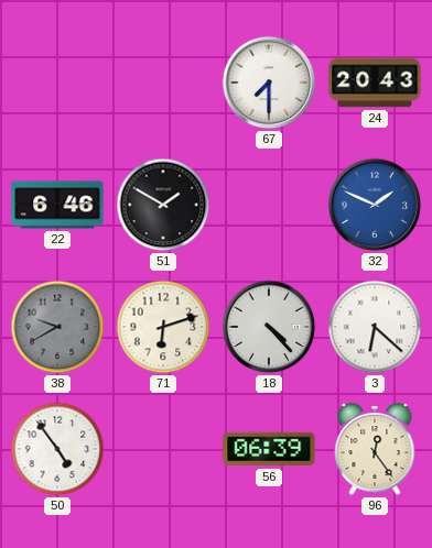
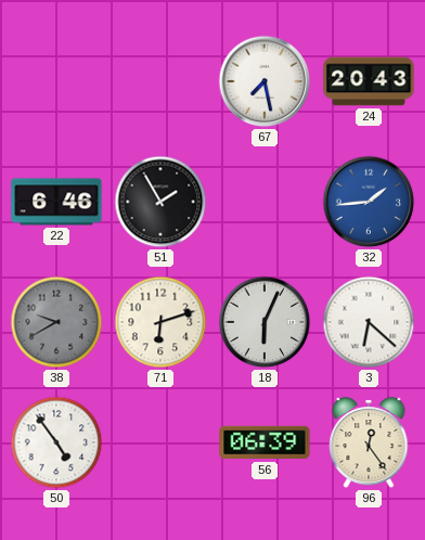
67: 7:30 -> 7:28
51: 1:50 -> 1:55
32: 1:49 -> 1:44
18: 4:23 -> 6:04
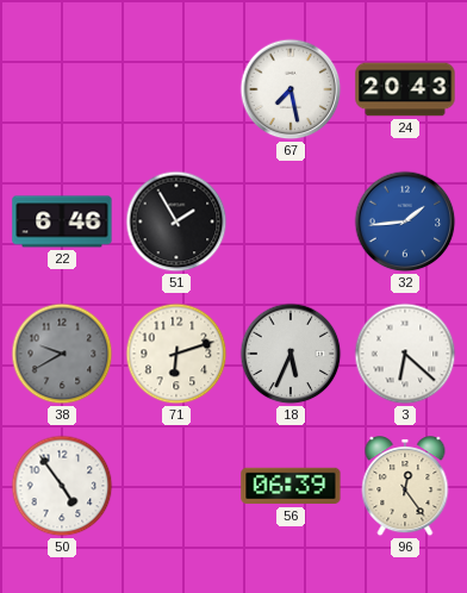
18: 6:04 -> 5:34
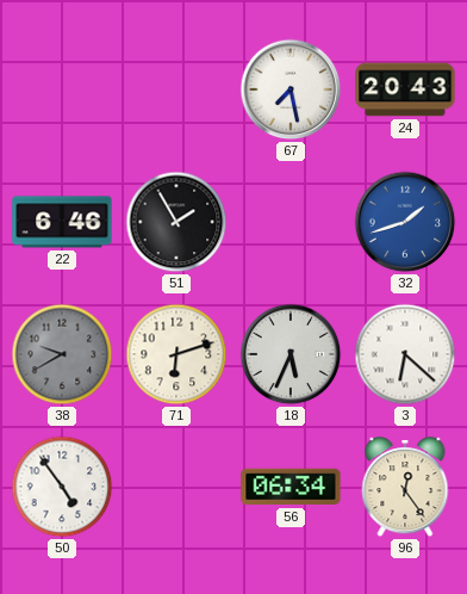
32: 1:44 -> 1:42
56: 06:39 -> 06:34
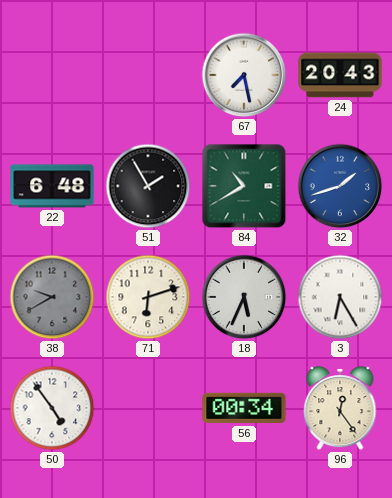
22: 6:46 -> 6:48
84: none -> 10:40
3: 6:22 -> 6:25
56: 06:34 -> 00:34
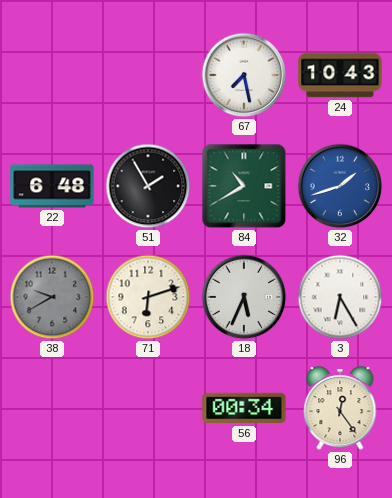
24: 20:43 -> 10:43
50: 4:54 -> none
